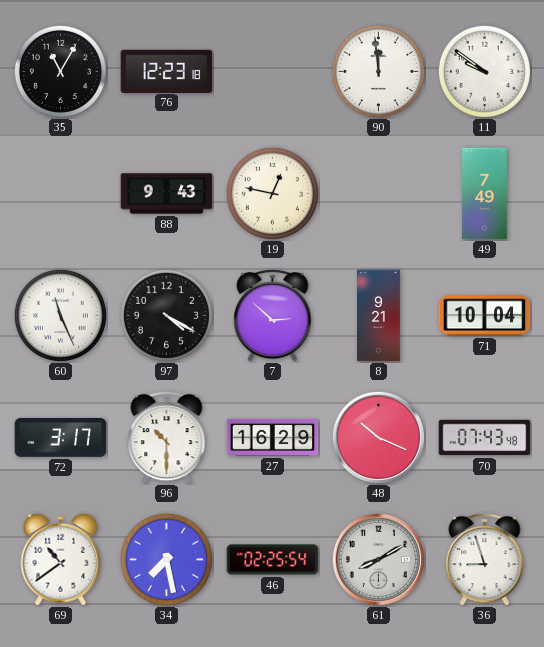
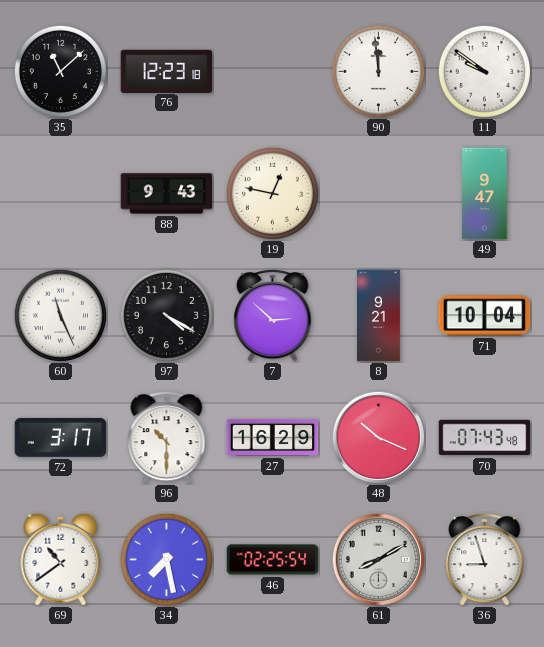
35: 11:05 -> 11:08
49: 7:49 -> 9:47
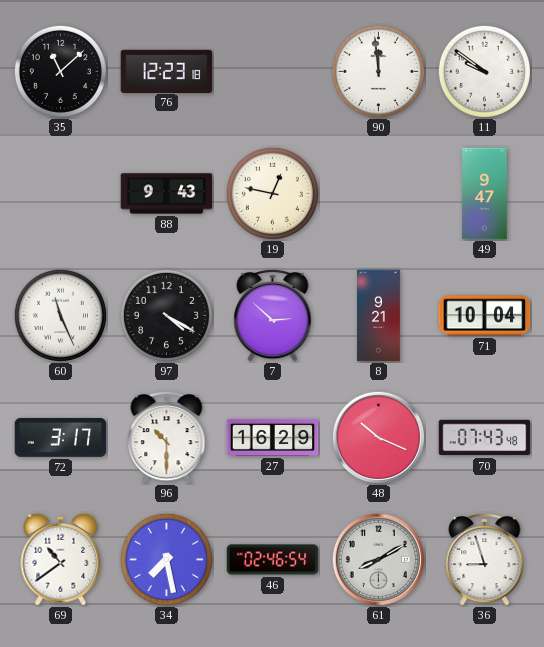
46: 02:25 -> 02:46
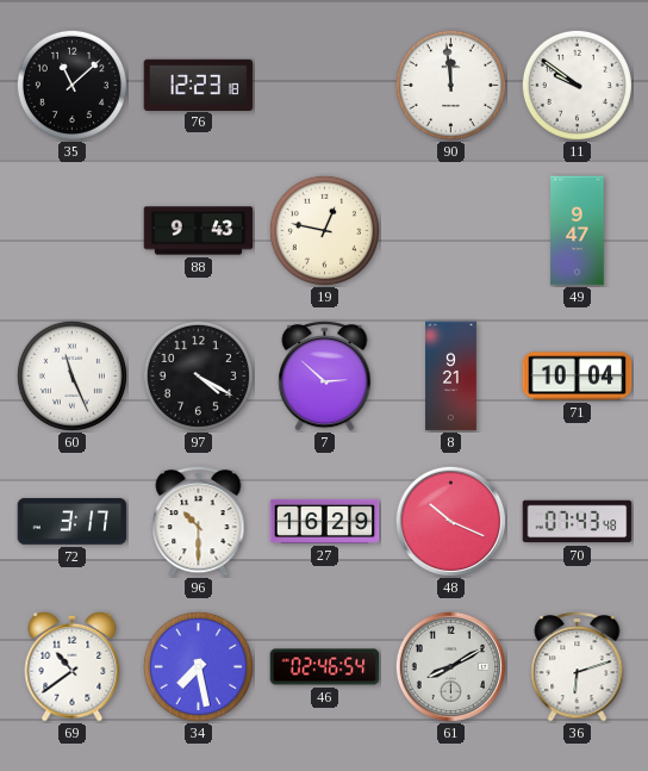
36: 8:57 -> 6:12
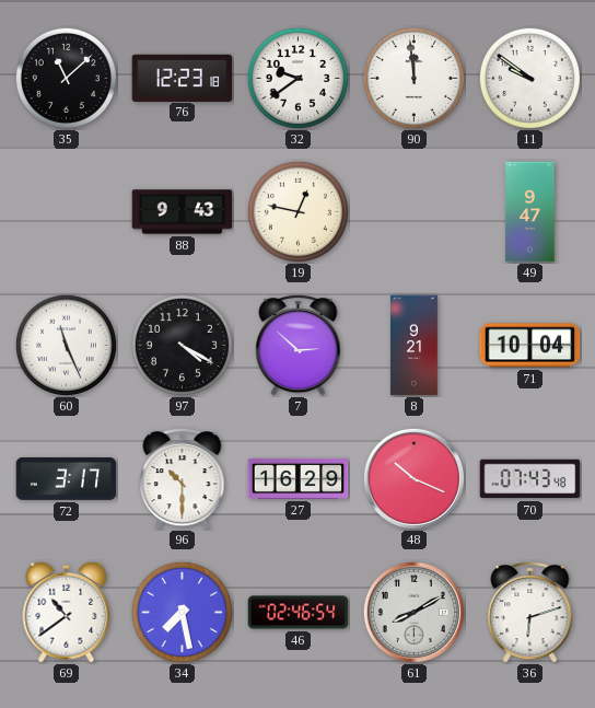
32: none -> 9:39
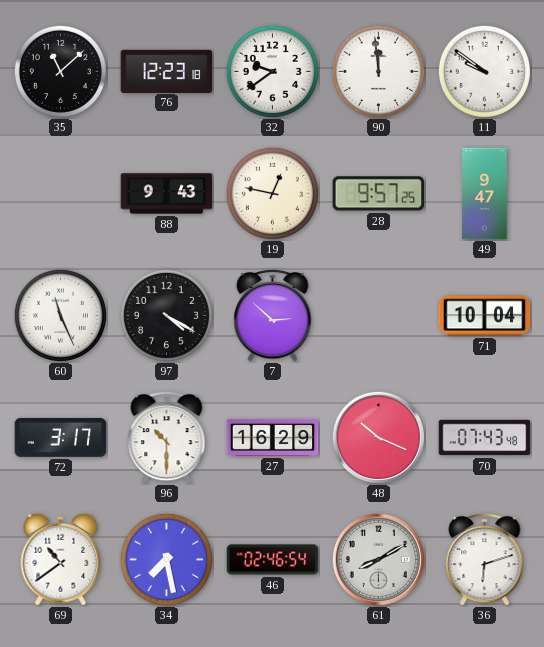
28: none -> 9:57
8: 9:21 -> none
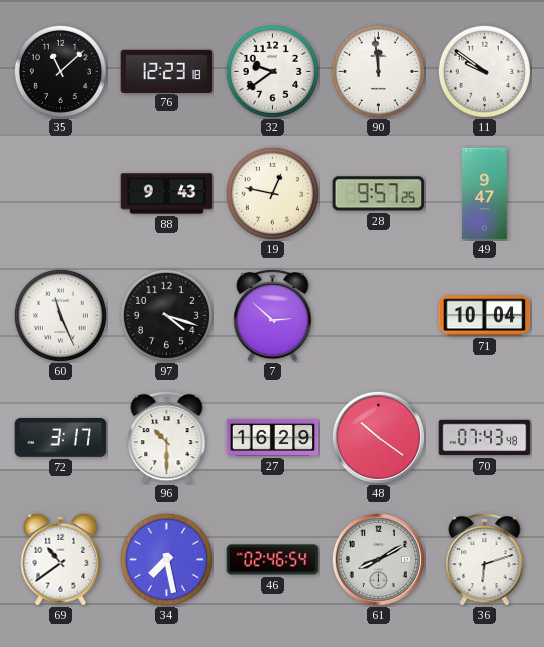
97: 4:20 -> 4:18
48: 10:19 -> 10:21
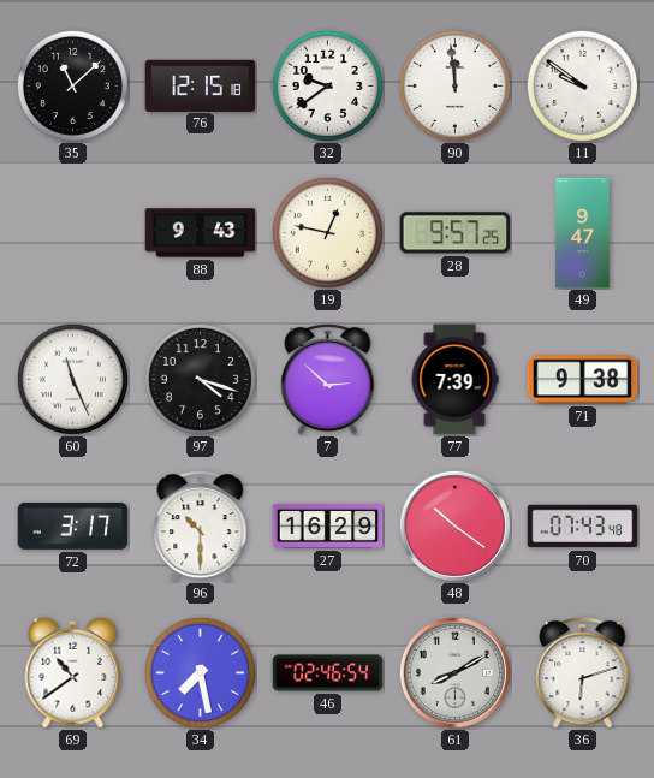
76: 12:23 -> 12:15
77: none -> 7:39
71: 10:04 -> 9:38
